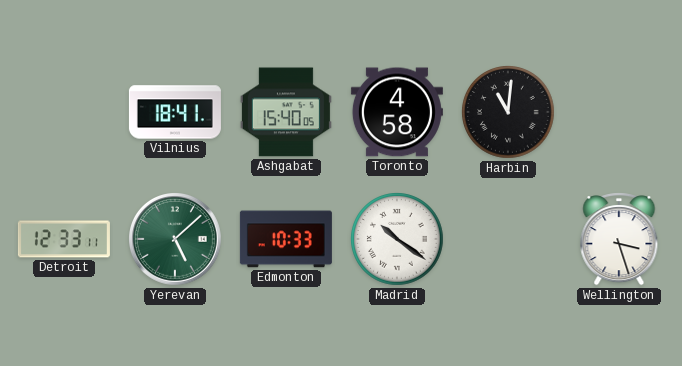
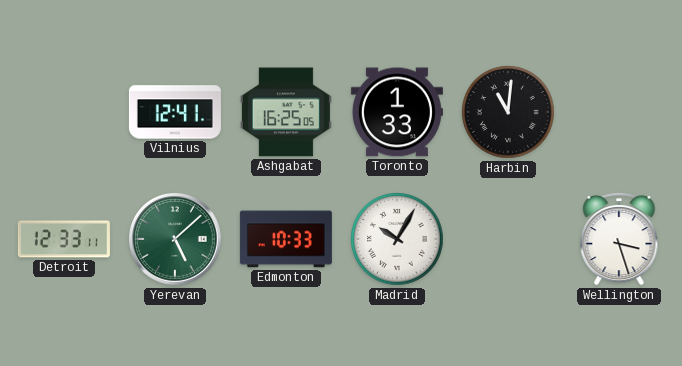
Vilnius: 18:41 -> 12:41
Ashgabat: 15:40 -> 16:25
Toronto: 4:58 -> 1:33
Madrid: 10:21 -> 10:05
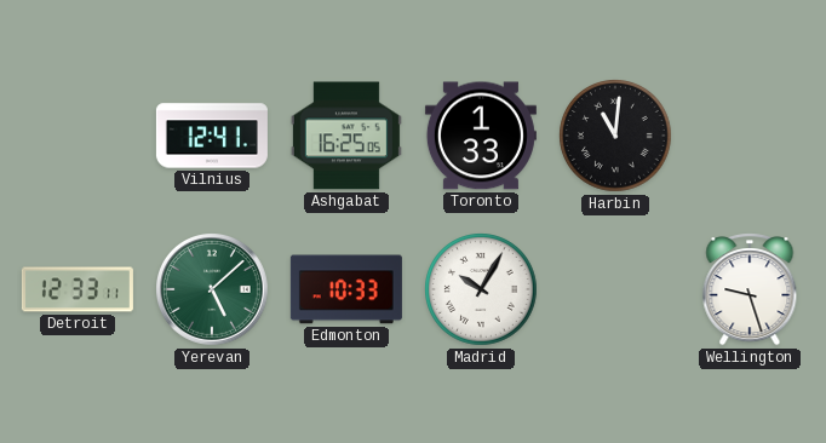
Wellington: 3:27 -> 9:27
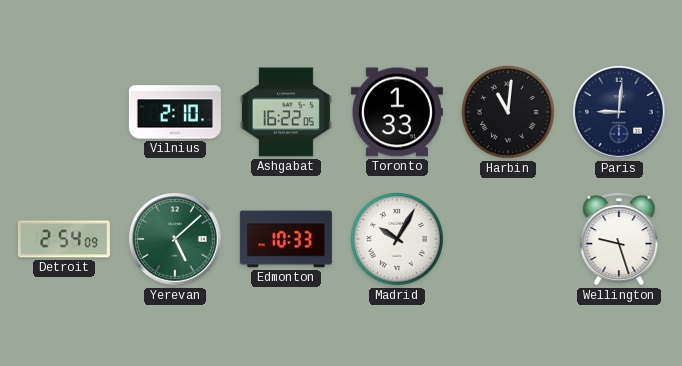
Vilnius: 12:41 -> 2:10
Ashgabat: 16:25 -> 16:22
Paris: none -> 9:01
Detroit: 12:33 -> 2:54
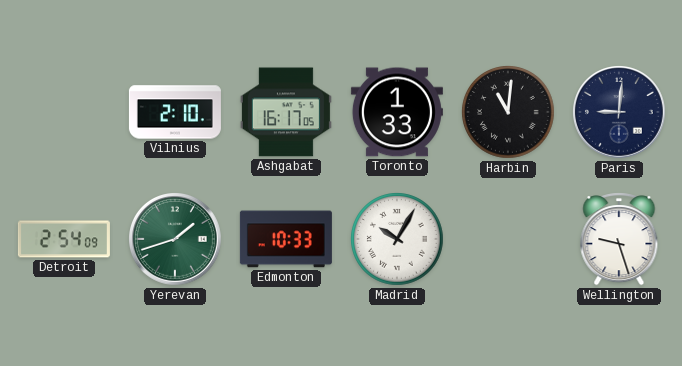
Ashgabat: 16:22 -> 16:17
Yerevan: 5:08 -> 1:42
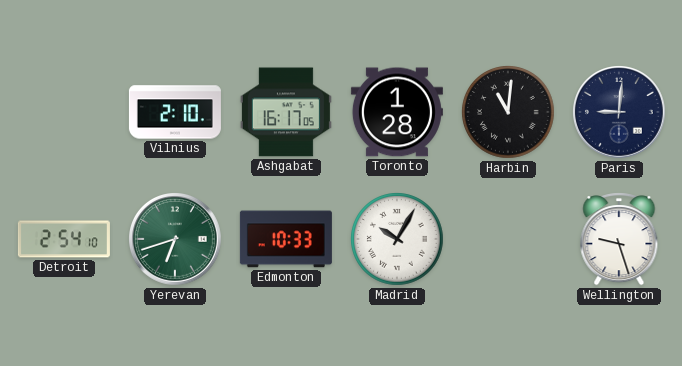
Toronto: 1:33 -> 1:28
Detroit: 2:54:09 -> 2:54:10
Yerevan: 1:42 -> 6:42
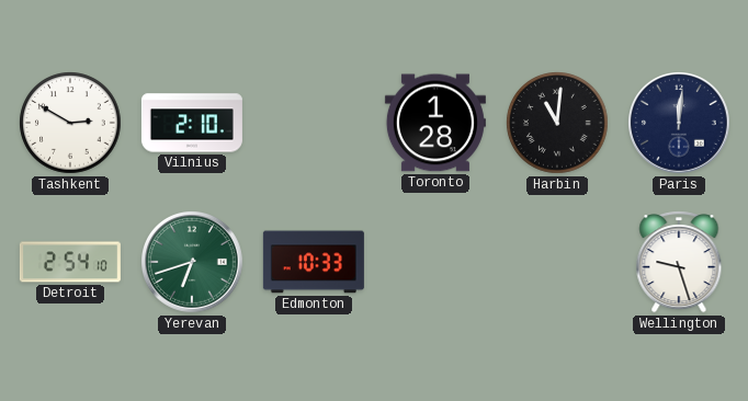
Tashkent: none -> 2:50
Ashgabat: 16:17 -> none
Paris: 9:01 -> 12:01
Madrid: 10:05 -> none
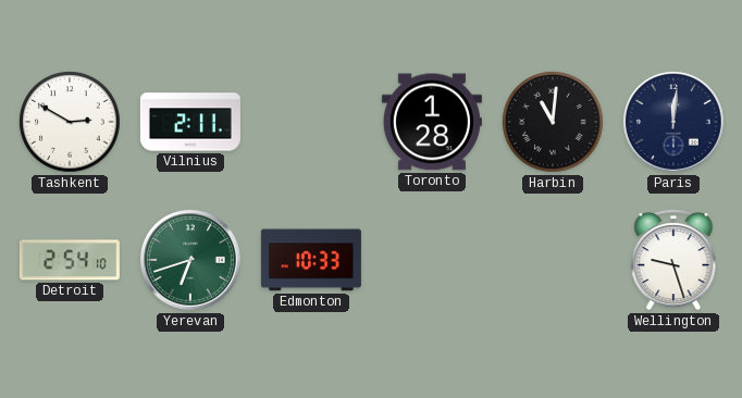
Vilnius: 2:10 -> 2:11
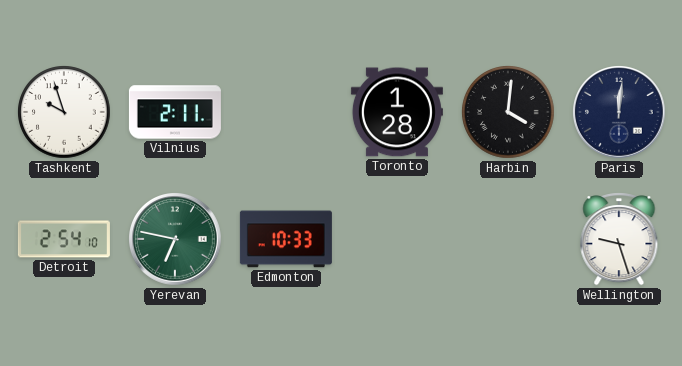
Tashkent: 2:50 -> 9:57
Harbin: 11:01 -> 4:01
Yerevan: 6:42 -> 6:47
